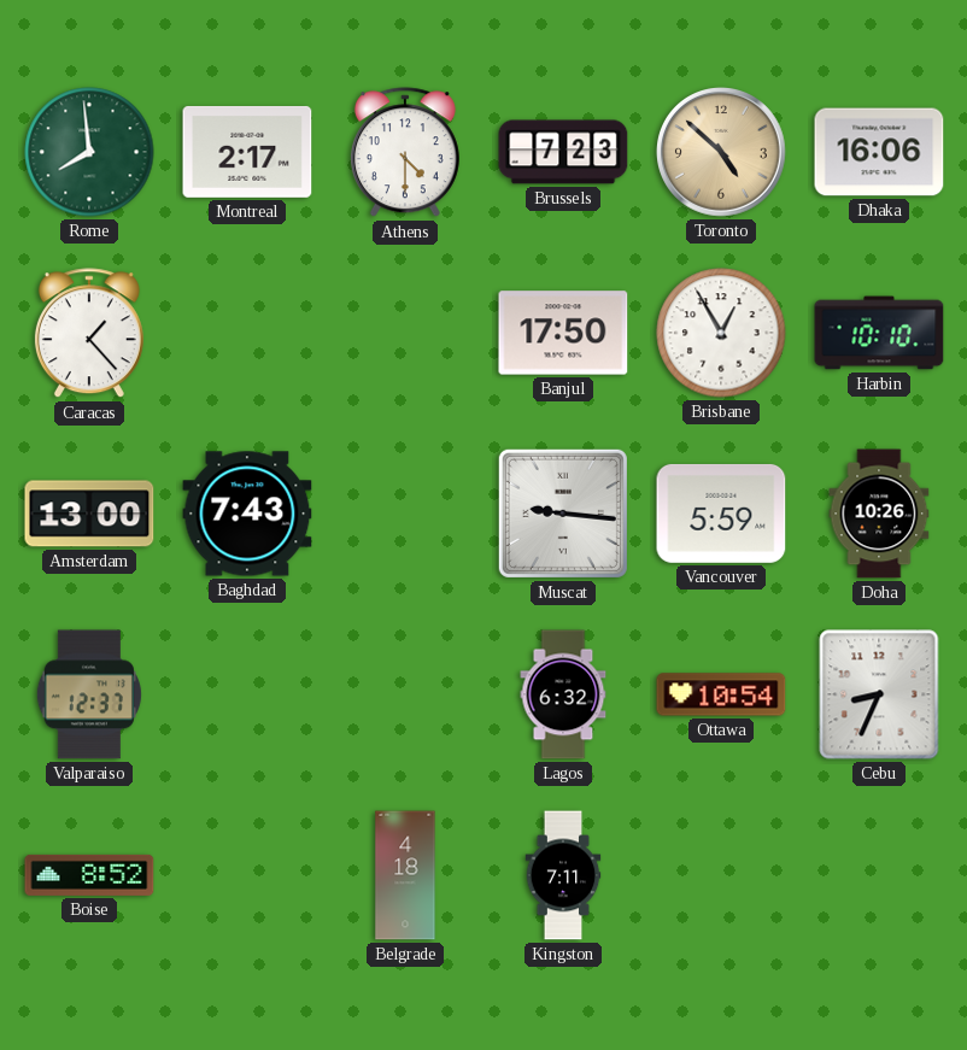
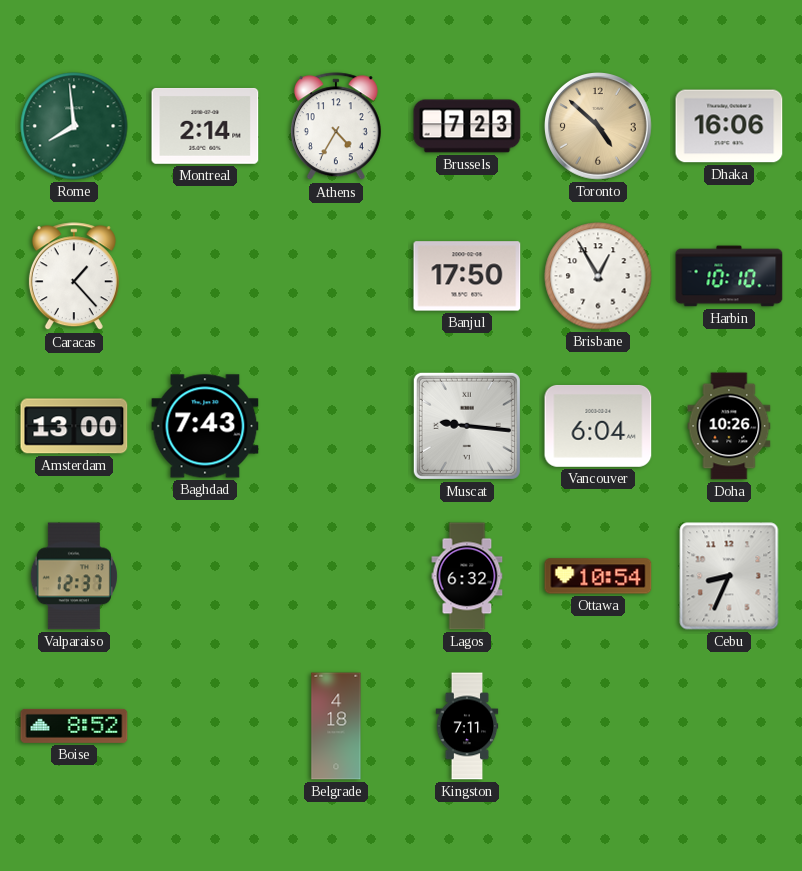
Montreal: 2:17 -> 2:14
Athens: 4:30 -> 4:35
Vancouver: 5:59 -> 6:04
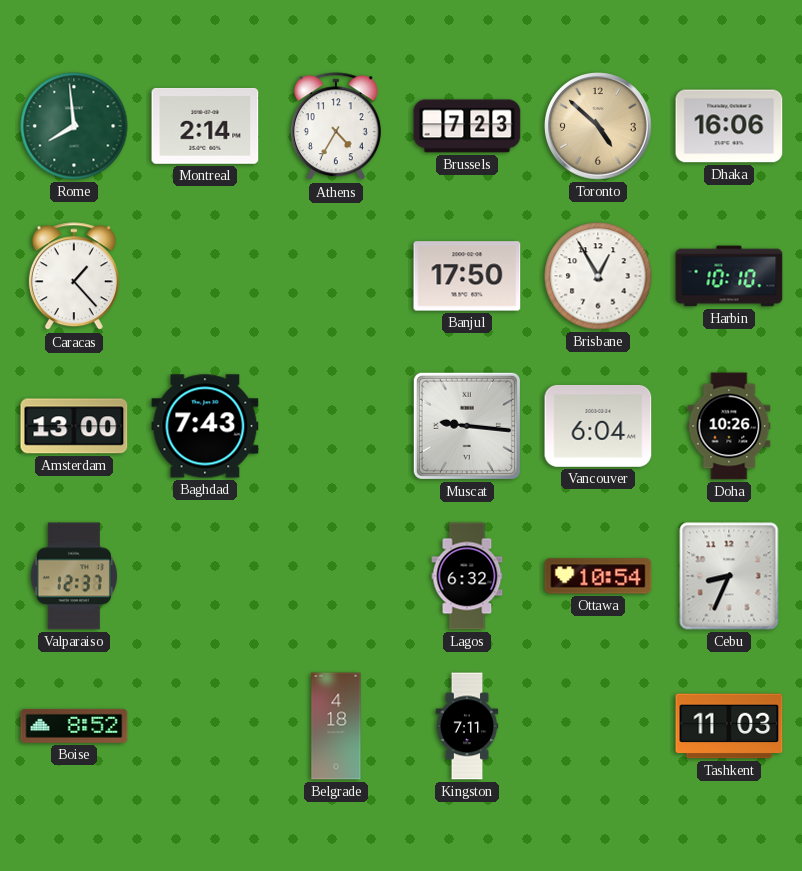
Tashkent: none -> 11:03
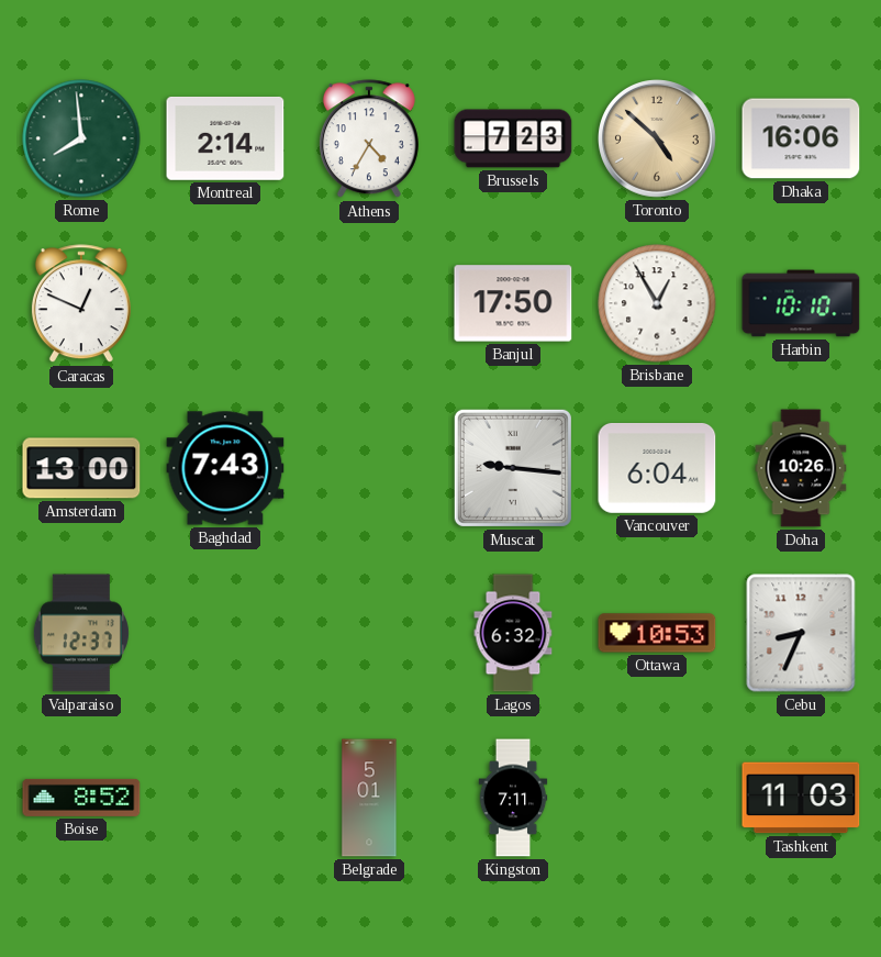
Caracas: 1:23 -> 12:49
Ottawa: 10:54 -> 10:53
Belgrade: 4:18 -> 5:01
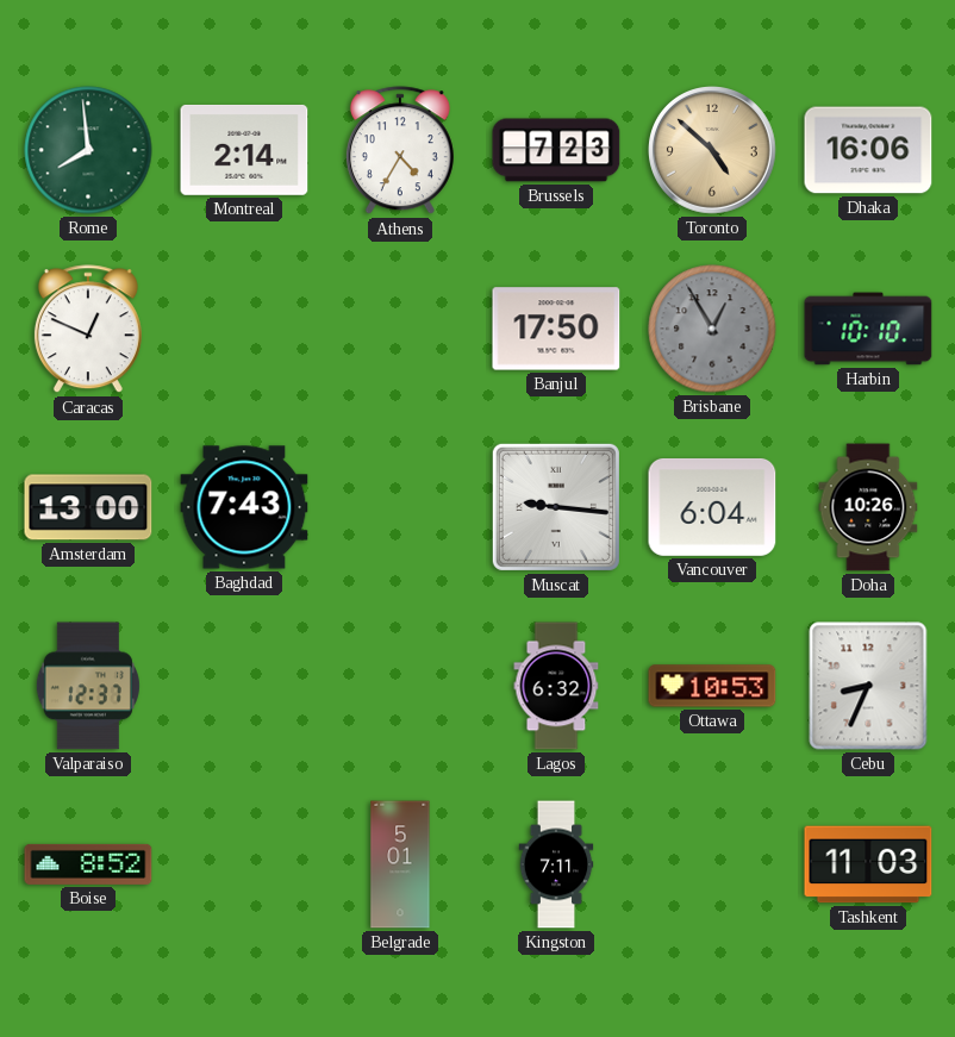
Brisbane dial: white -> grey
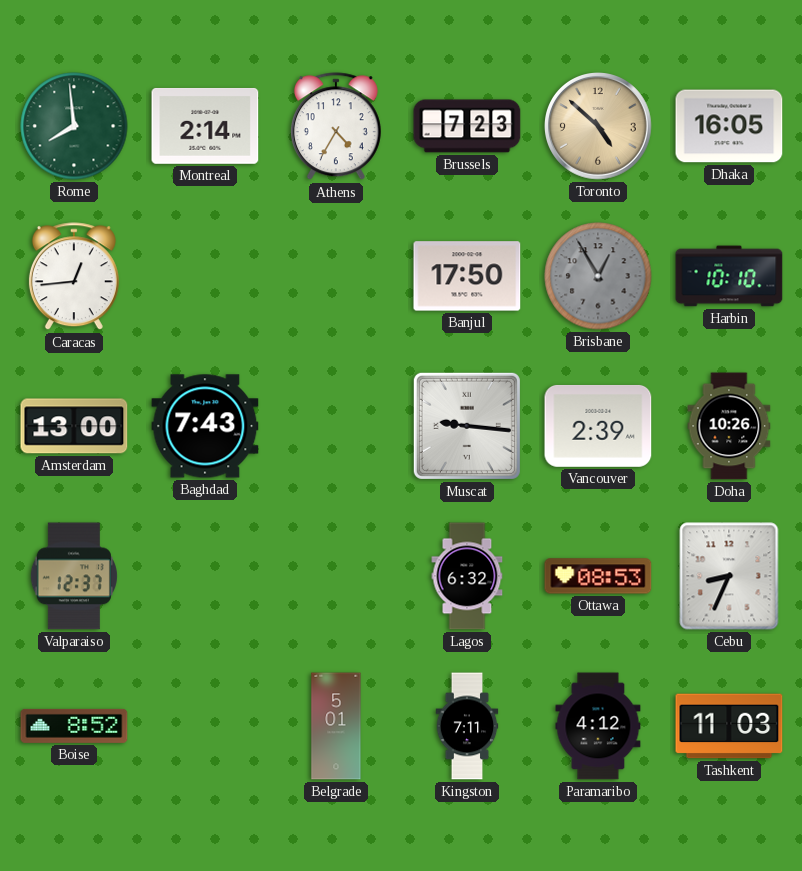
Dhaka: 16:06 -> 16:05
Caracas: 12:49 -> 12:44
Vancouver: 6:04 -> 2:39
Ottawa: 10:53 -> 08:53
Paramaribo: none -> 4:12
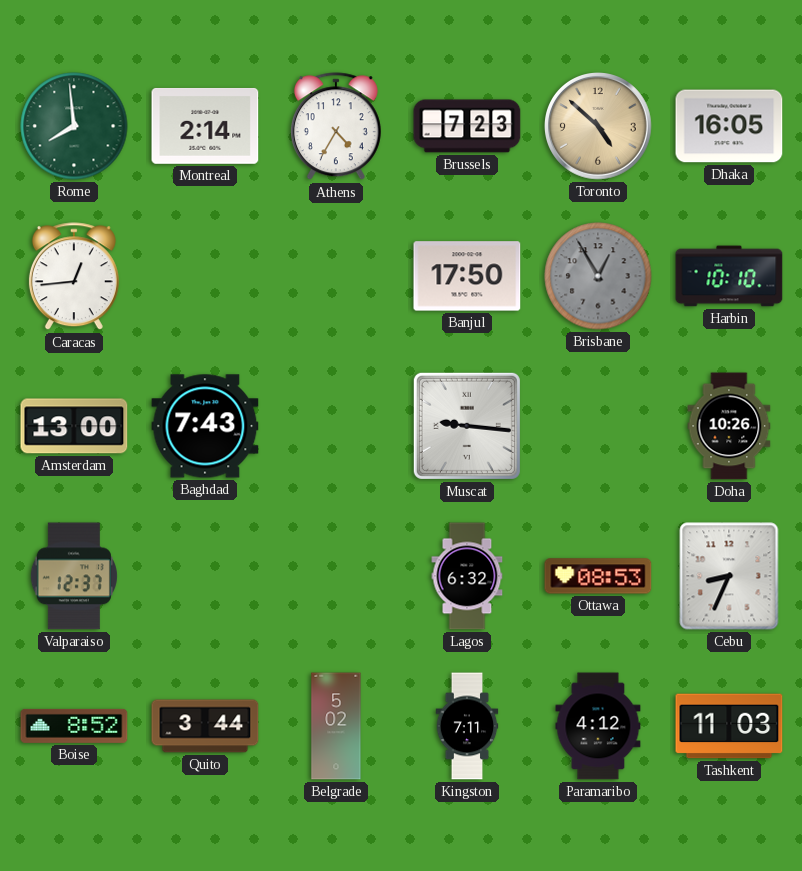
Vancouver: 2:39 -> none
Quito: none -> 3:44
Belgrade: 5:01 -> 5:02
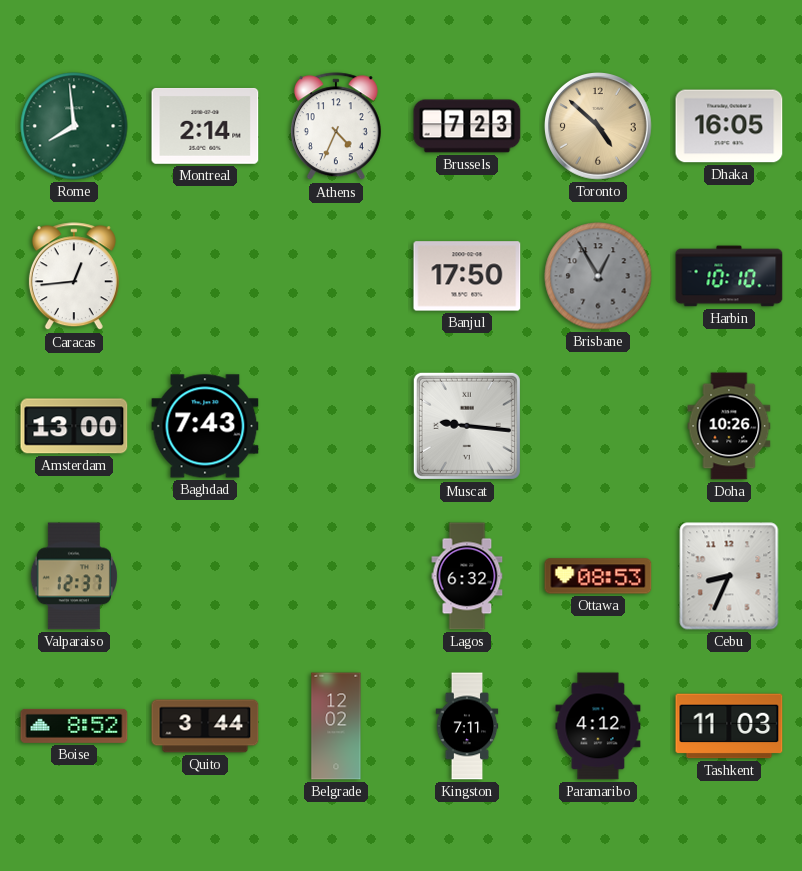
Athens: 4:35 -> 4:34
Belgrade: 5:02 -> 12:02
